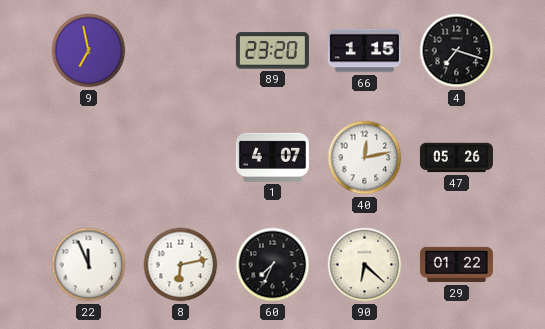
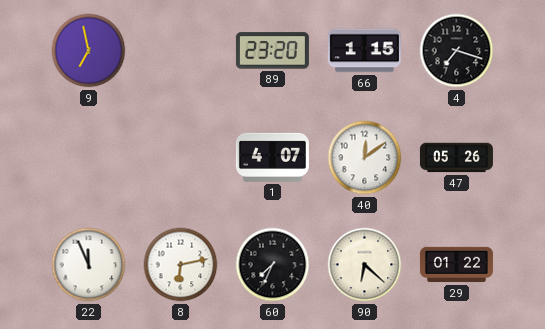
40: 12:13 -> 12:09
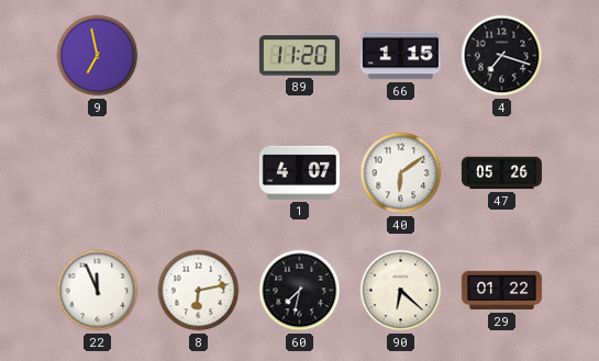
89: 23:20 -> 11:20
40: 12:09 -> 6:09
60: 7:34 -> 7:32
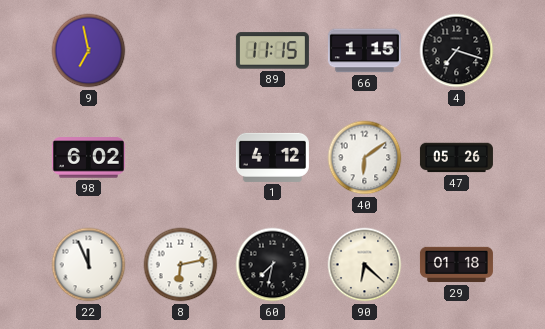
89: 11:20 -> 11:15
98: none -> 6:02
1: 4:07 -> 4:12
29: 01:22 -> 01:18
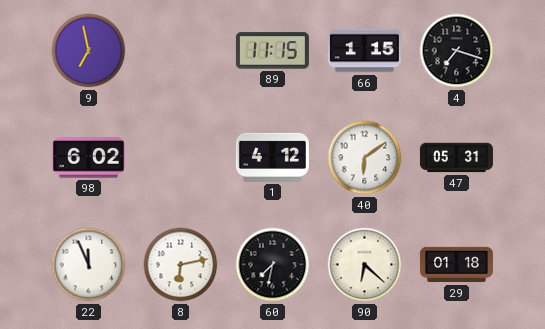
47: 05:26 -> 05:31
